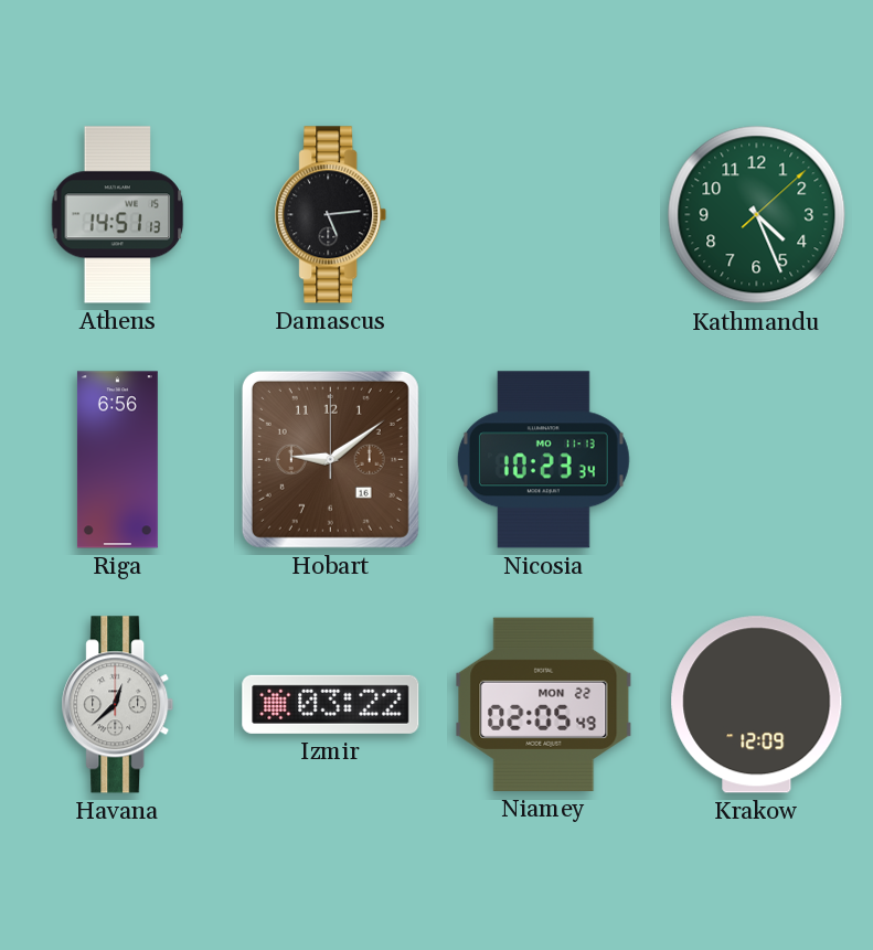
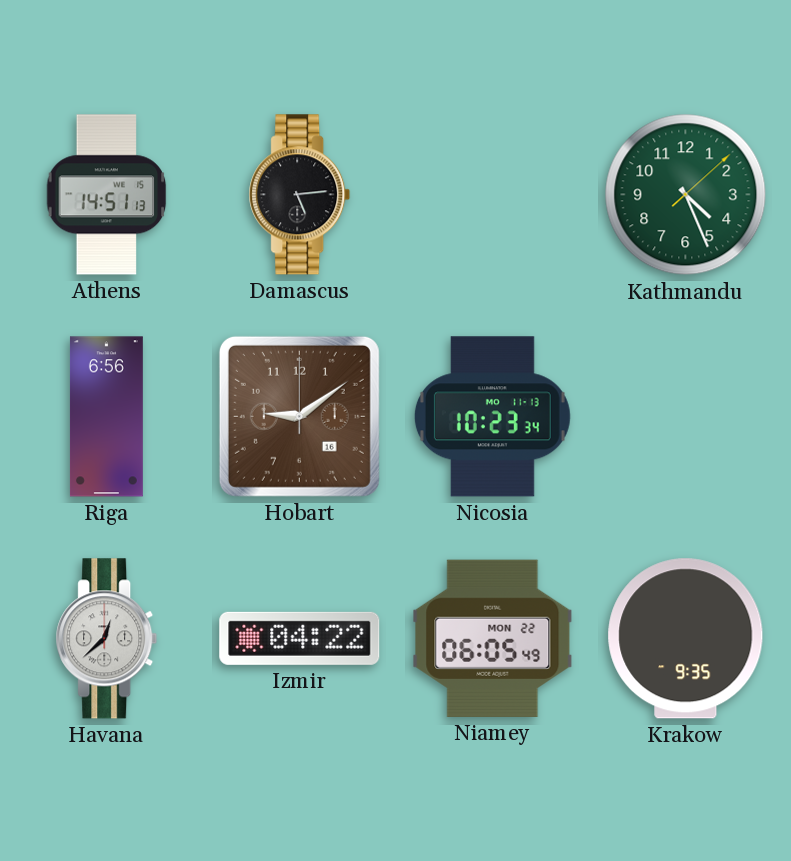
Izmir: 03:22 -> 04:22
Niamey: 02:05 -> 06:05
Krakow: 12:09 -> 9:35
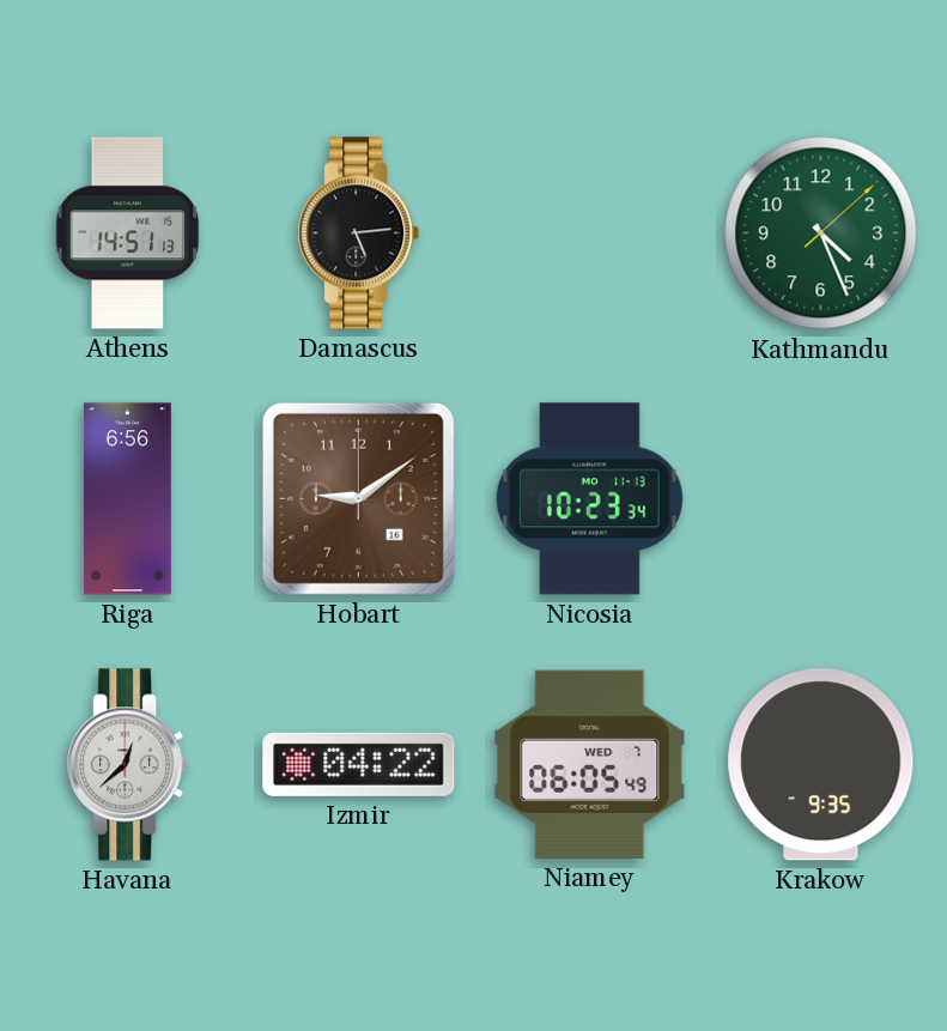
Niamey date: MON 22 -> WED 7
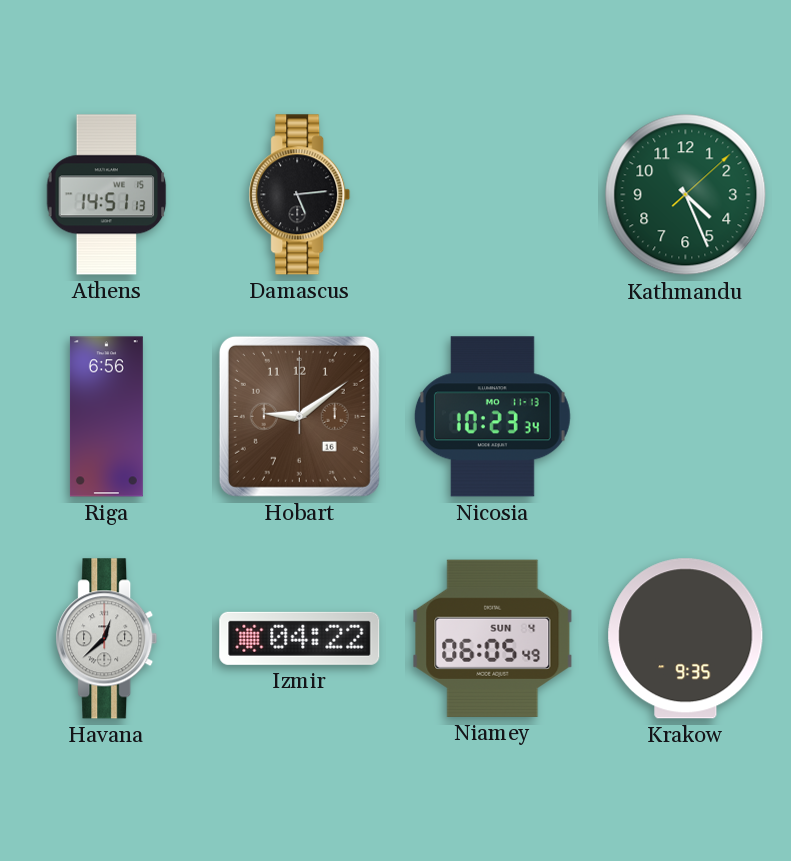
Niamey date: WED 7 -> SUN 4
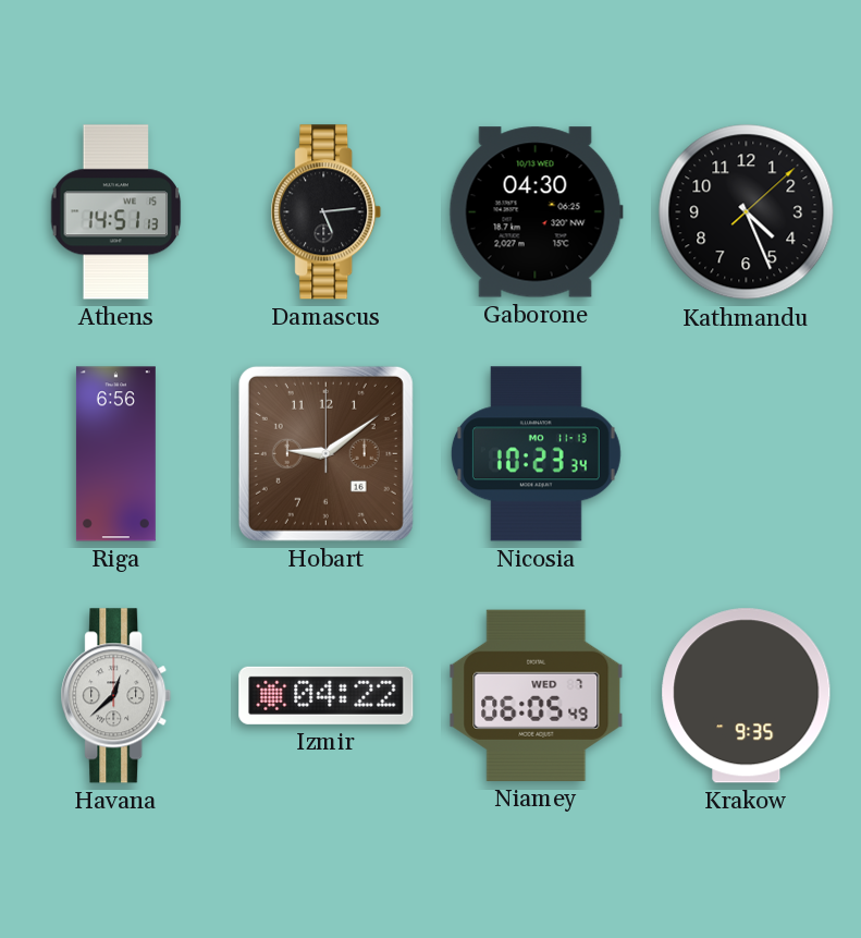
Gaborone: none -> 04:30
Kathmandu dial: green -> black
Niamey date: SUN 4 -> WED 7
